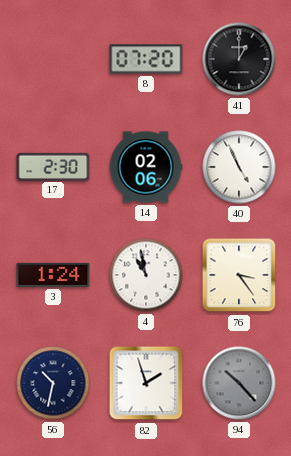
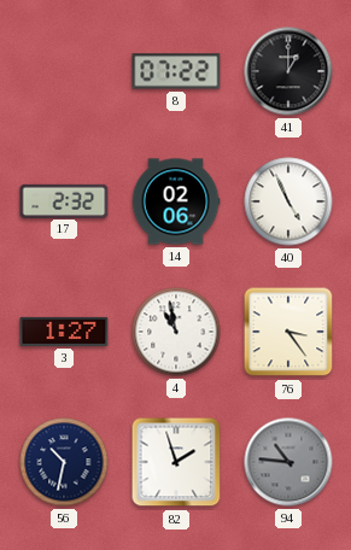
8: 07:20 -> 07:22
17: 2:30 -> 2:32
3: 1:24 -> 1:27
94: 10:23 -> 10:46
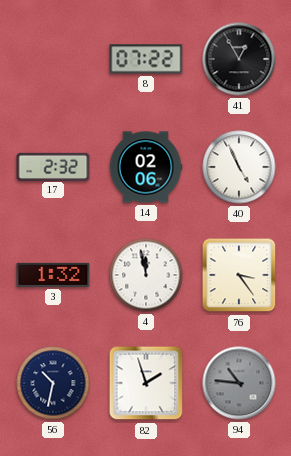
41: 1:00 -> 12:55
3: 1:27 -> 1:32
4: 10:58 -> 11:58
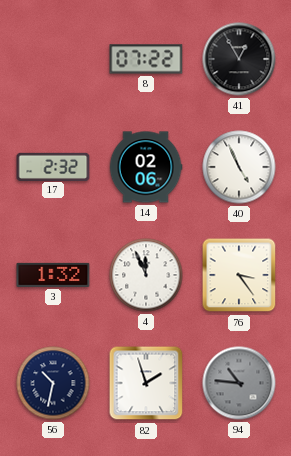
4: 11:58 -> 11:56
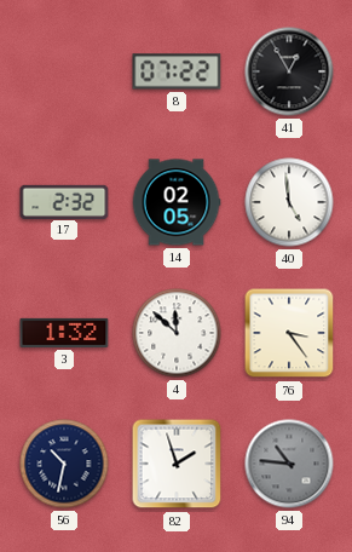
14: 02:06 -> 02:05
40: 4:56 -> 4:59
4: 11:56 -> 11:52
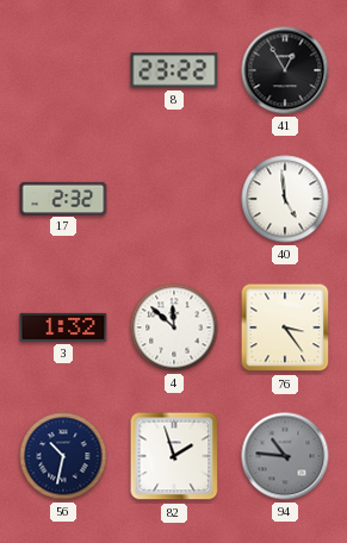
8: 07:22 -> 23:22
14: 02:05 -> none
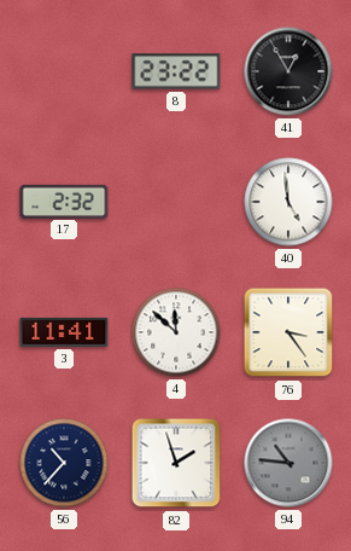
3: 1:32 -> 11:41
56: 10:32 -> 10:37
